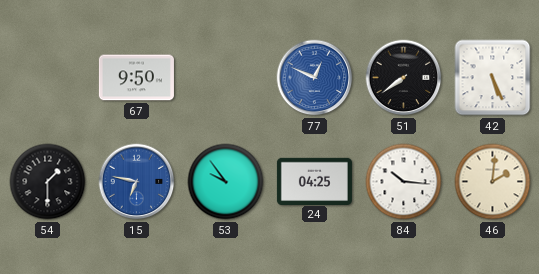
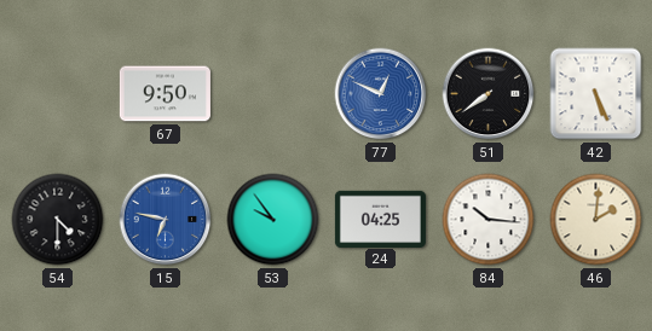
54: 1:30 -> 4:30
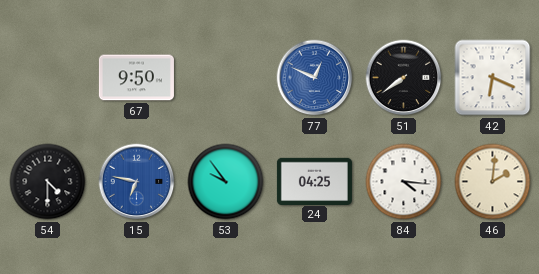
42: 5:26 -> 6:19
84: 10:16 -> 4:16
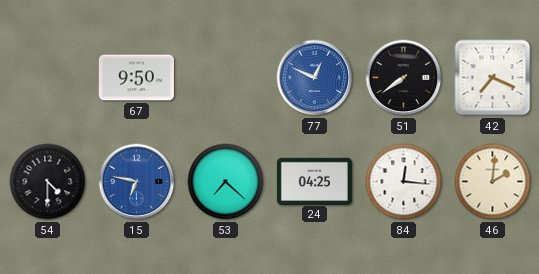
42: 6:19 -> 7:19
53: 9:54 -> 7:22
84: 4:16 -> 12:16
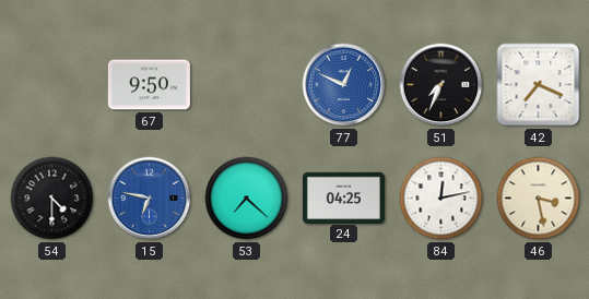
51: 7:39 -> 7:34
84: 12:16 -> 12:13
46: 2:01 -> 3:28
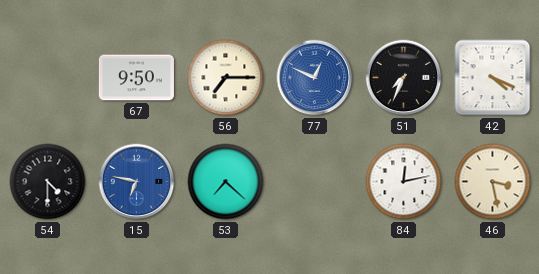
56: none -> 7:15
42: 7:19 -> 4:19
24: 04:25 -> none
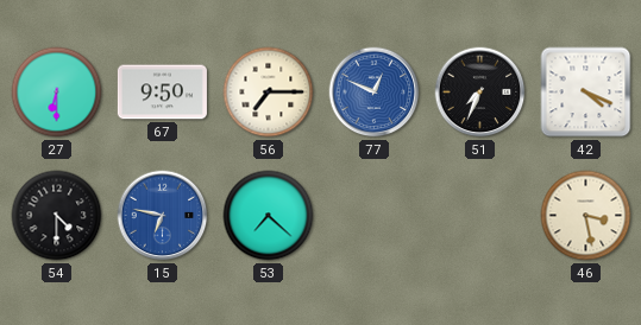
27: none -> 6:30
84: 12:13 -> none
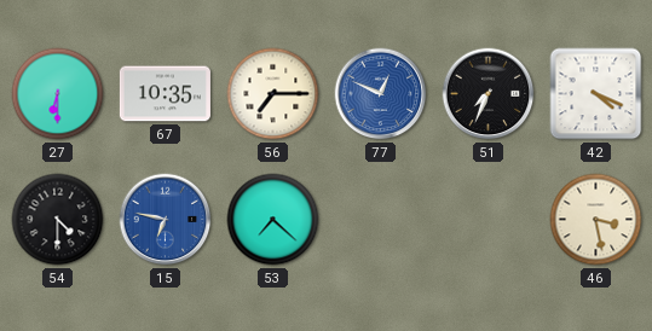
67: 9:50 -> 10:35
